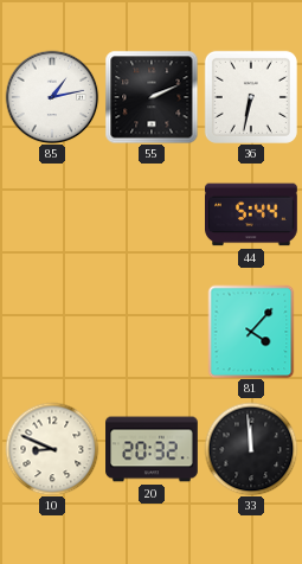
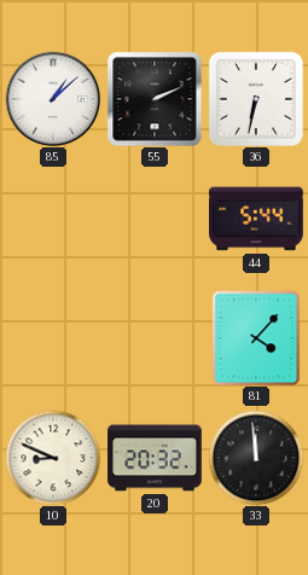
85: 1:13 -> 1:08
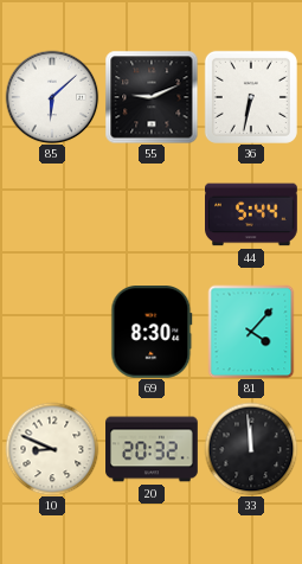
85: 1:08 -> 6:08
55: 2:11 -> 9:11
69: none -> 8:30
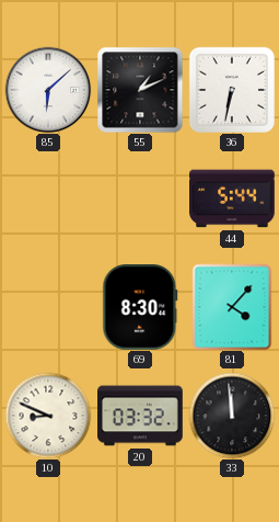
55: 9:11 -> 1:11
20: 20:32 -> 03:32
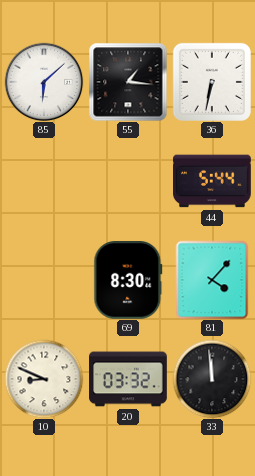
55: 1:11 -> 1:16
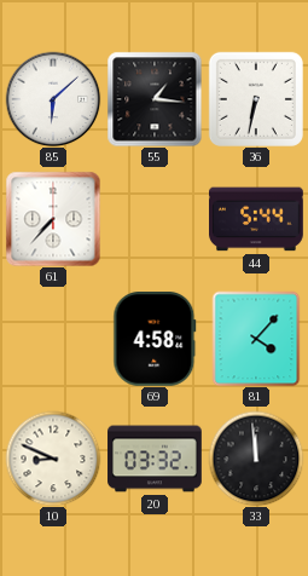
61: none -> 7:37
69: 8:30 -> 4:58
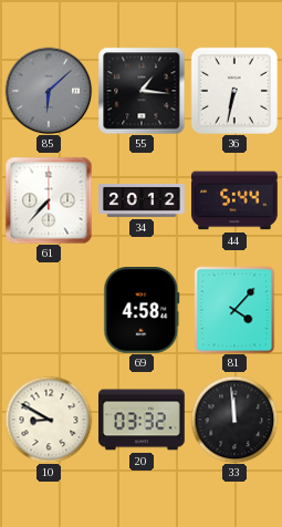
85 dial: white -> grey
34: none -> 20:12
10: 8:49 -> 8:50
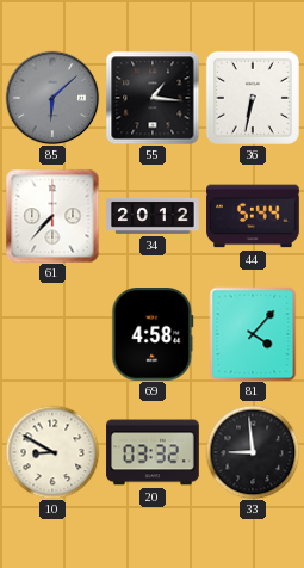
33: 11:59 -> 8:59
